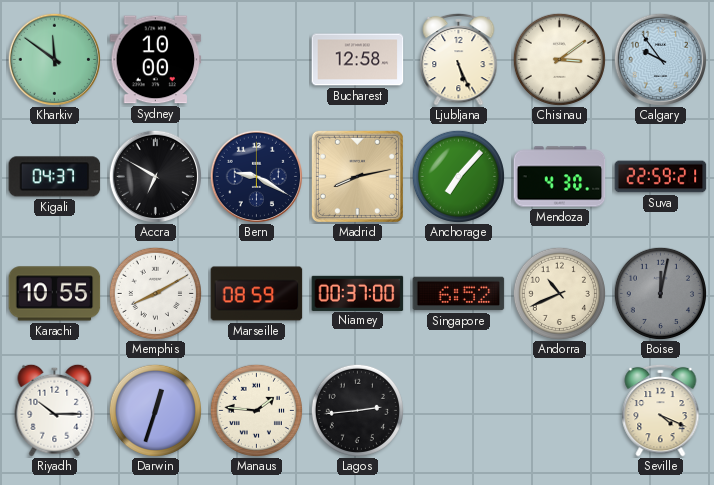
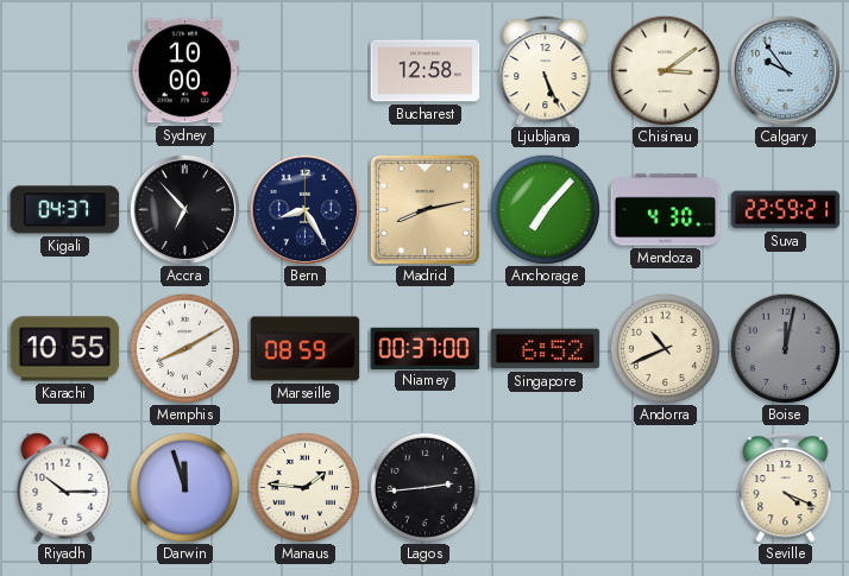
Kharkiv: 11:51 -> none
Accra: 6:50 -> 6:53
Bern: 9:20 -> 8:25
Darwin: 12:33 -> 11:57
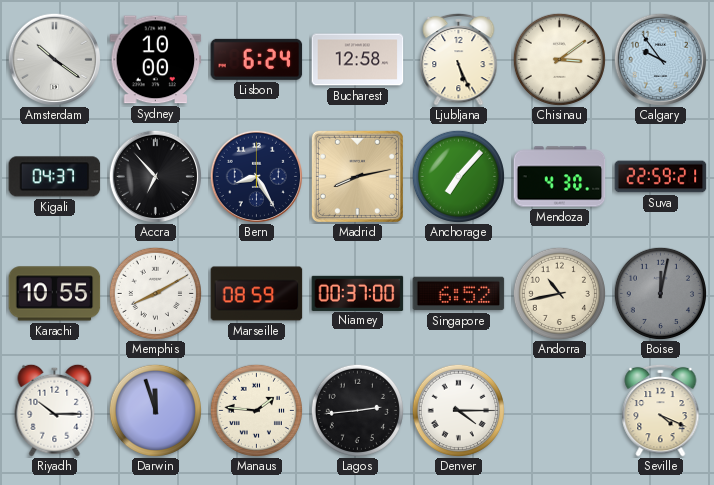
Amsterdam: none -> 10:21
Lisbon: none -> 6:24
Andorra: 10:41 -> 10:43
Denver: none -> 4:15
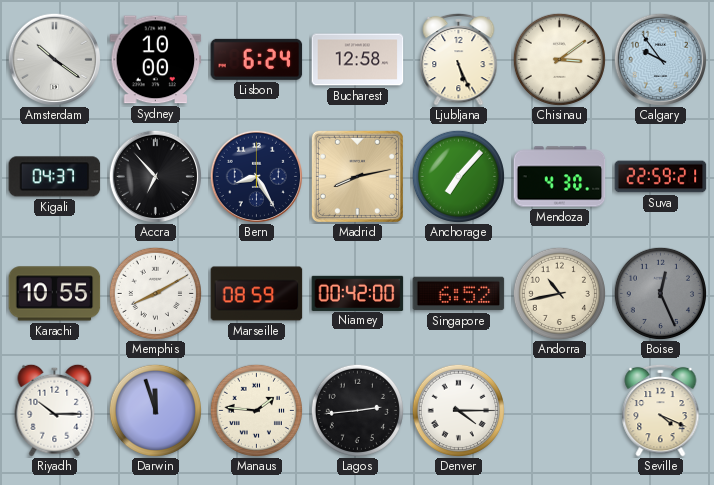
Niamey: 00:37 -> 00:42
Boise: 12:02 -> 12:26
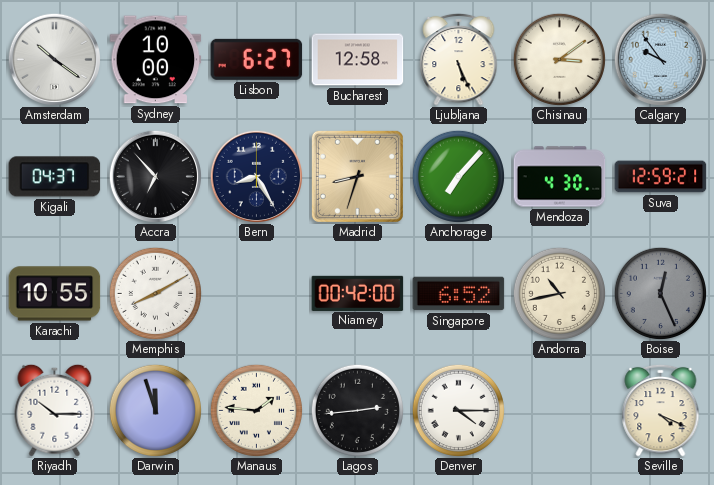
Lisbon: 6:24 -> 6:27
Madrid: 8:13 -> 8:33
Suva: 22:59 -> 12:59
Marseille: 08:59 -> none
